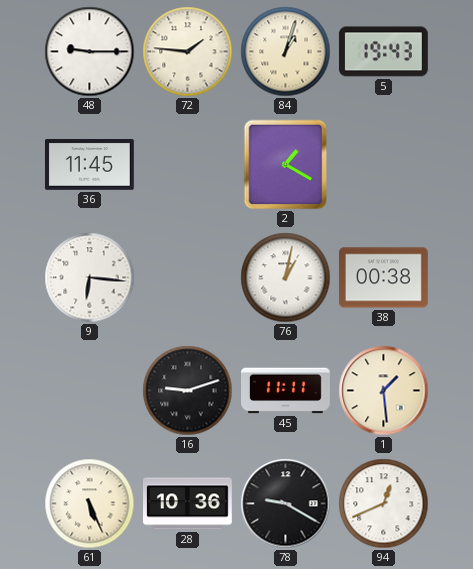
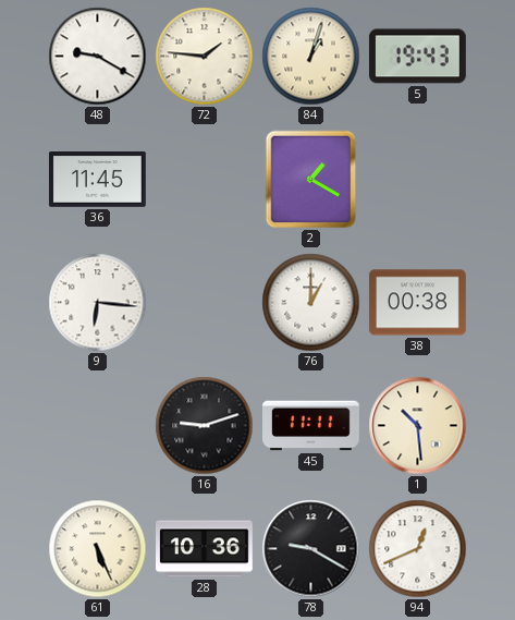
48: 9:15 -> 9:20
76: 1:02 -> 1:00
1: 1:29 -> 10:29
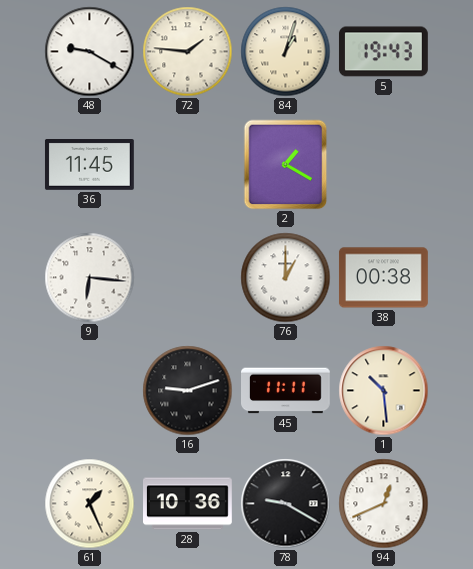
61: 5:26 -> 1:26
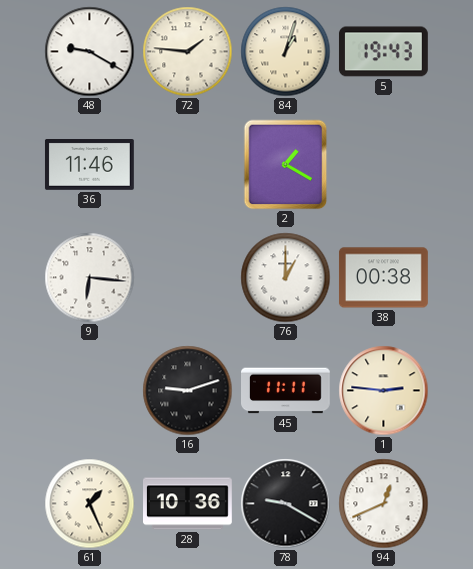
36: 11:45 -> 11:46
1: 10:29 -> 2:46
